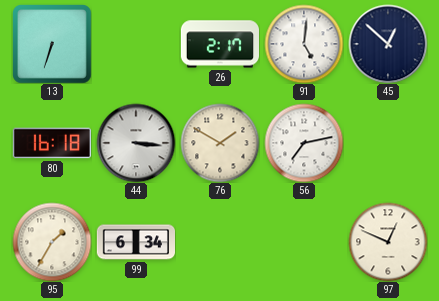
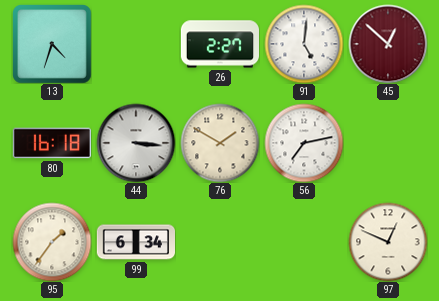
13: 6:33 -> 4:33
26: 2:17 -> 2:27
45 dial: navy -> burgundy
95: 1:35 -> 1:36
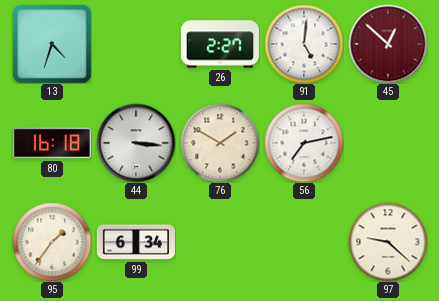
97: 12:49 -> 9:22
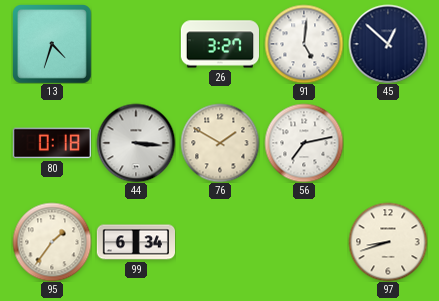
26: 2:27 -> 3:27
45 dial: burgundy -> navy
80: 16:18 -> 0:18
97: 9:22 -> 8:42
